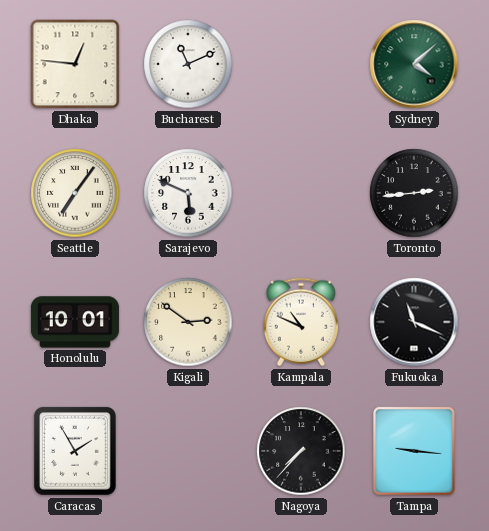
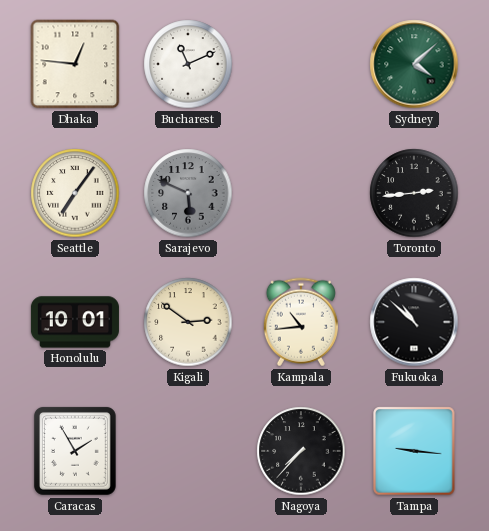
Sarajevo dial: white -> grey
Kampala: 10:49 -> 10:44
Fukuoka: 11:19 -> 10:52
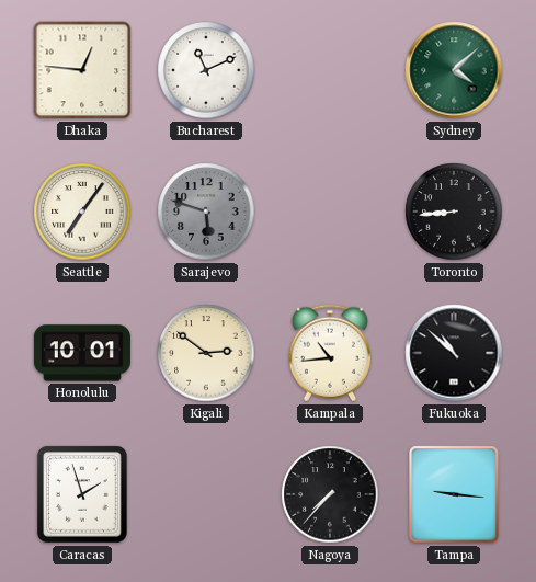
Sarajevo: 5:49 -> 5:48
Toronto: 2:44 -> 8:44
Caracas: 1:55 -> 1:57
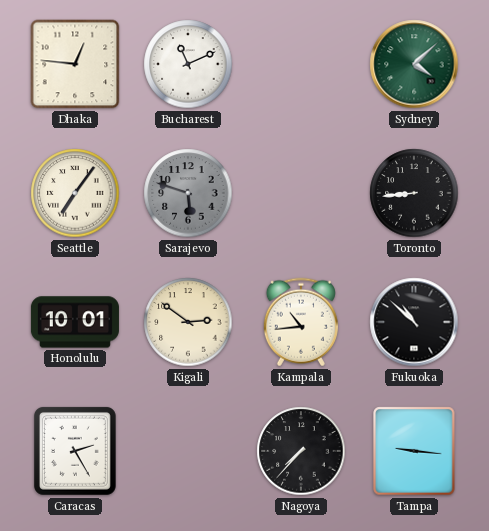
Caracas: 1:57 -> 2:25
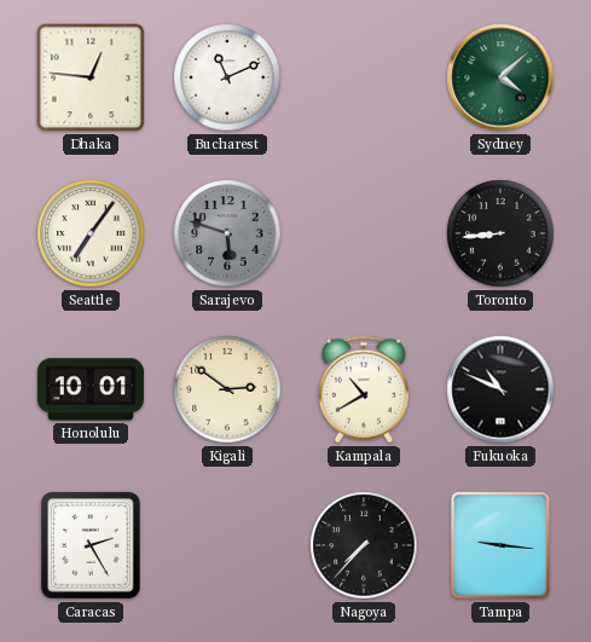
Kampala: 10:44 -> 10:40
Fukuoka: 10:52 -> 10:49
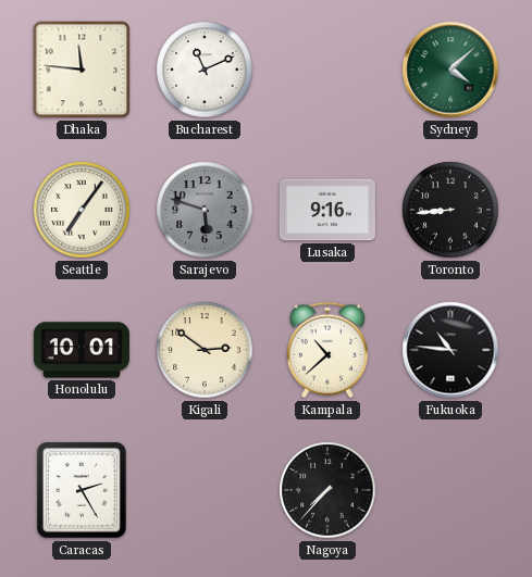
Dhaka: 12:46 -> 11:46
Lusaka: none -> 9:16
Kampala: 10:40 -> 10:38
Fukuoka: 10:49 -> 10:46
Tampa: 9:16 -> none
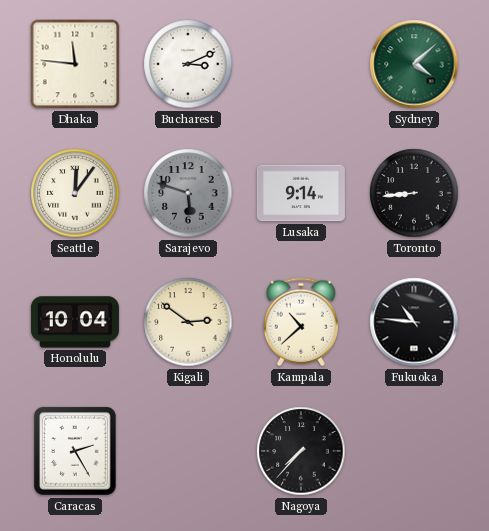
Bucharest: 11:11 -> 3:11
Seattle: 7:06 -> 12:06
Lusaka: 9:16 -> 9:14
Honolulu: 10:01 -> 10:04
